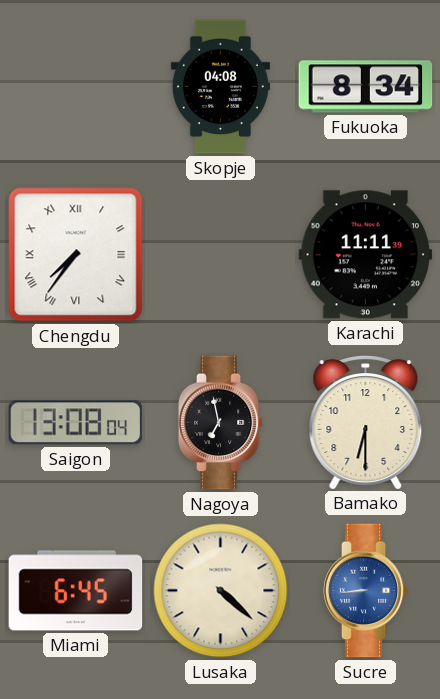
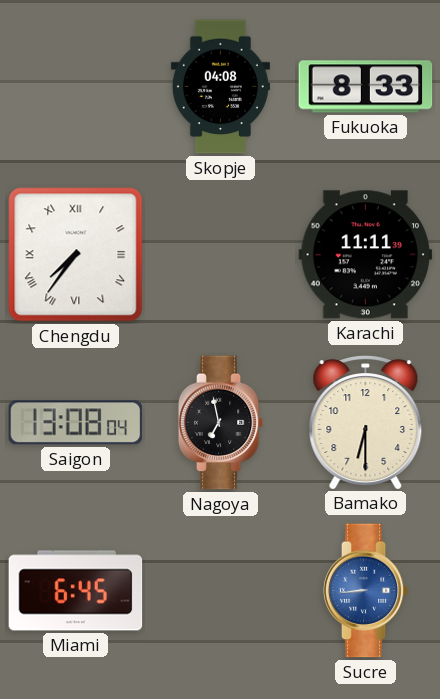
Fukuoka: 8:34 -> 8:33
Lusaka: 4:22 -> none
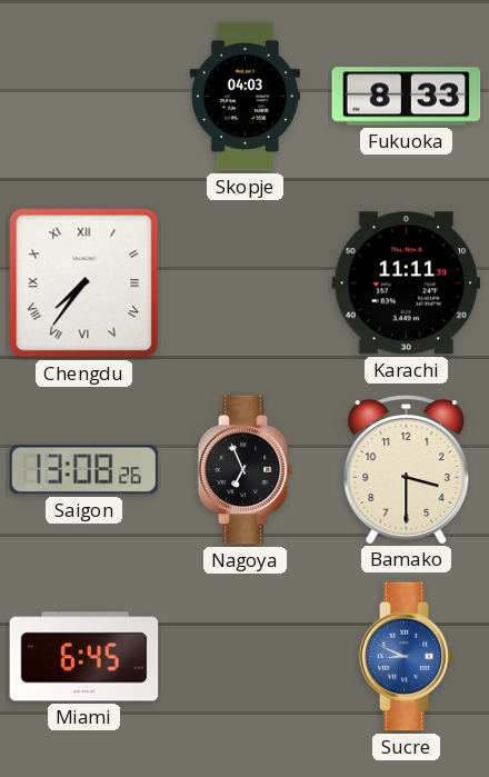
Skopje: 04:08 -> 04:03
Saigon: 13:08:04 -> 13:08:26
Nagoya: 6:58 -> 6:56
Bamako: 6:30 -> 3:30
Sucre: 8:44 -> 8:49
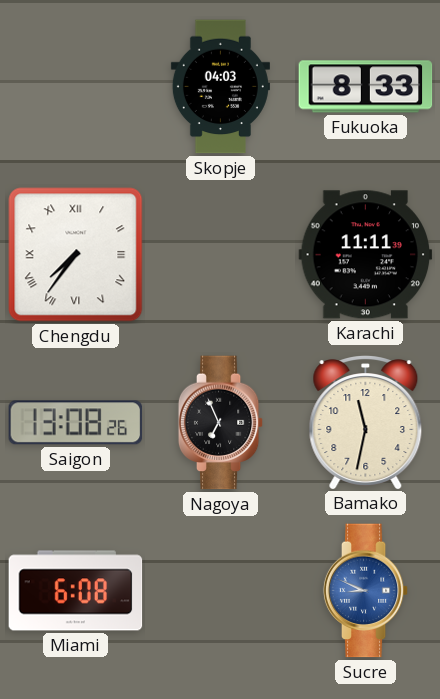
Bamako: 3:30 -> 11:32
Miami: 6:45 -> 6:08
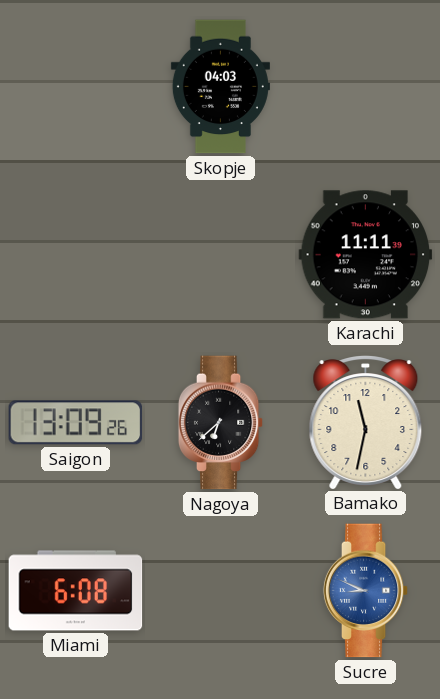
Fukuoka: 8:33 -> none
Chengdu: 7:36 -> none
Saigon: 13:08 -> 13:09
Nagoya: 6:56 -> 6:38
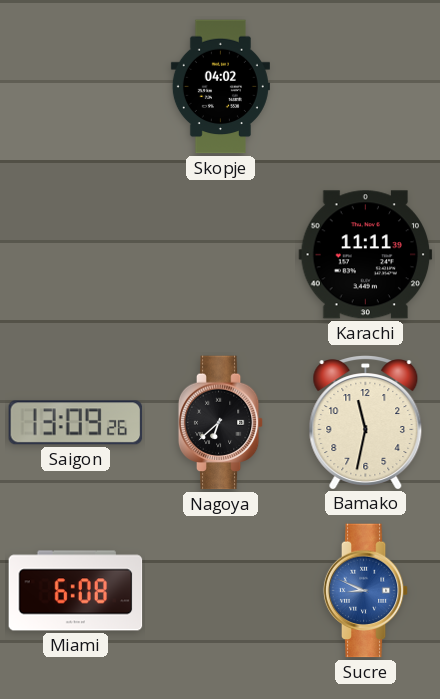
Skopje: 04:03 -> 04:02
